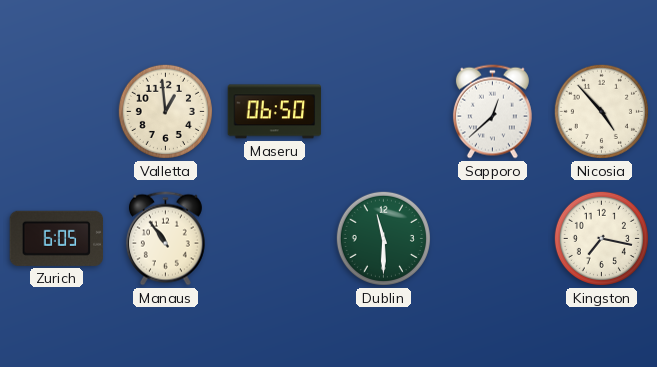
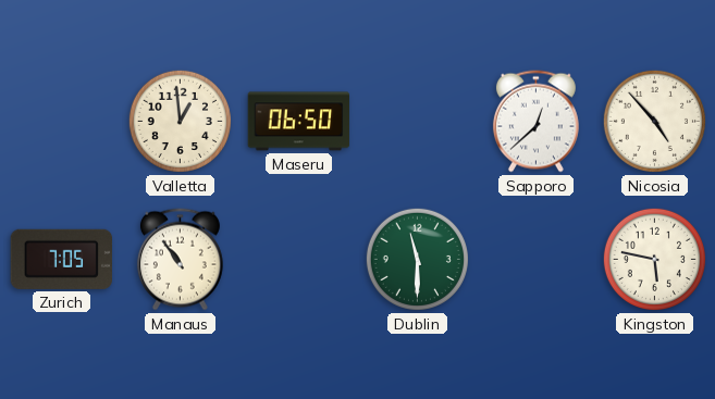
Zurich: 6:05 -> 7:05
Kingston: 7:17 -> 5:47
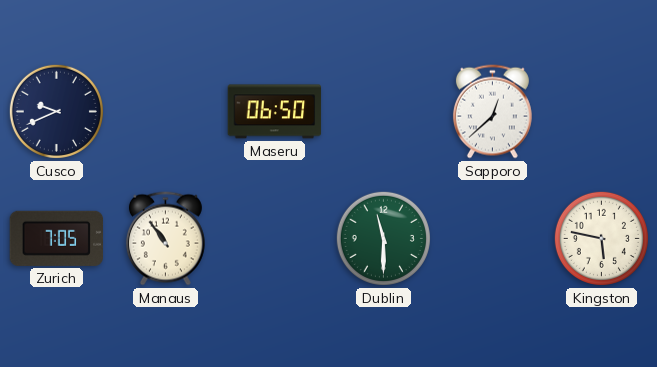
Cusco: none -> 9:41
Valletta: 12:59 -> none
Nicosia: 4:53 -> none
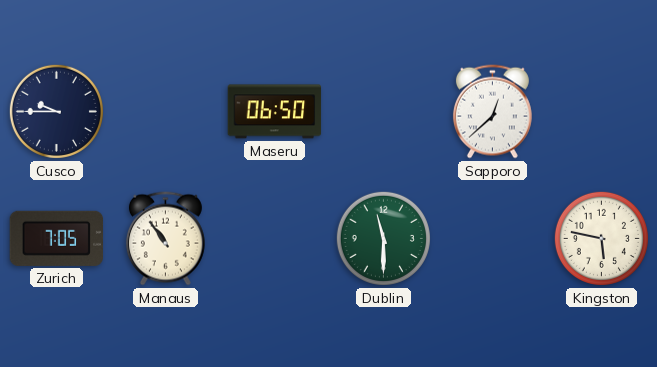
Cusco: 9:41 -> 9:45
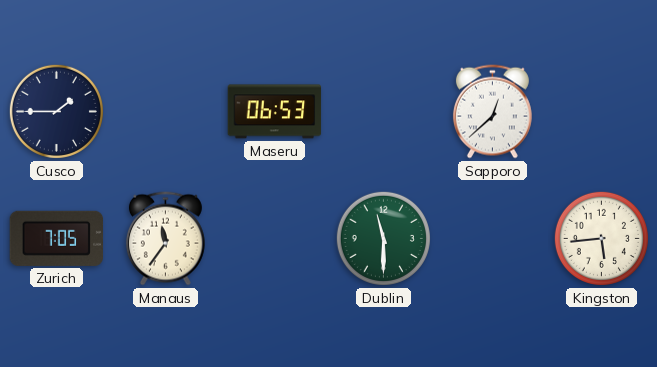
Cusco: 9:45 -> 1:45
Maseru: 06:50 -> 06:53
Manaus: 10:54 -> 11:36
Kingston: 5:47 -> 5:44
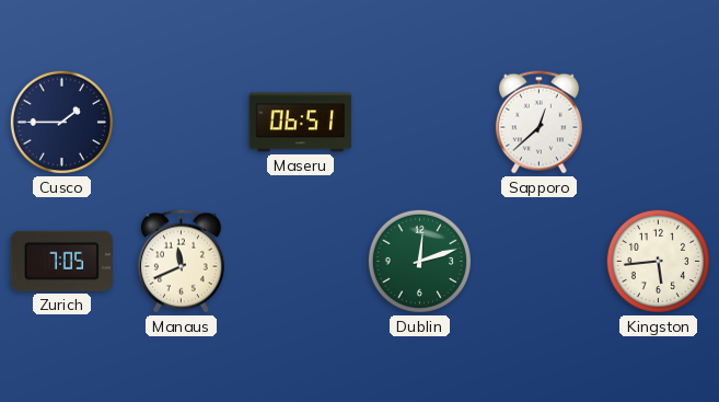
Maseru: 06:53 -> 06:51
Manaus: 11:36 -> 11:41
Dublin: 11:30 -> 12:12
